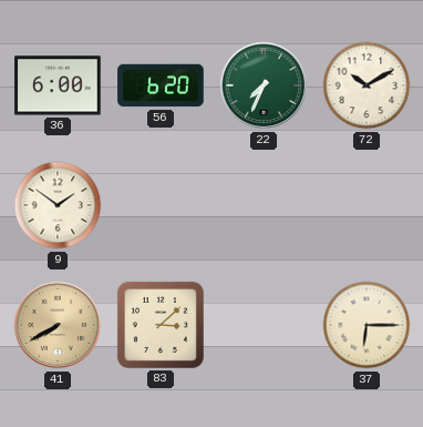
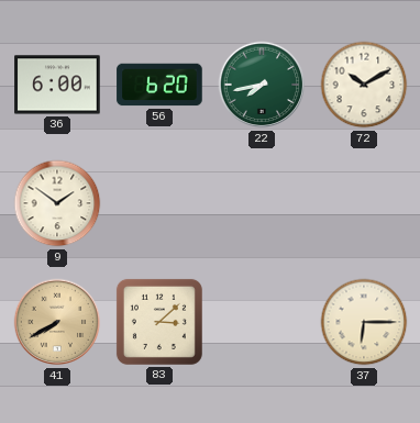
22: 7:34 -> 7:43
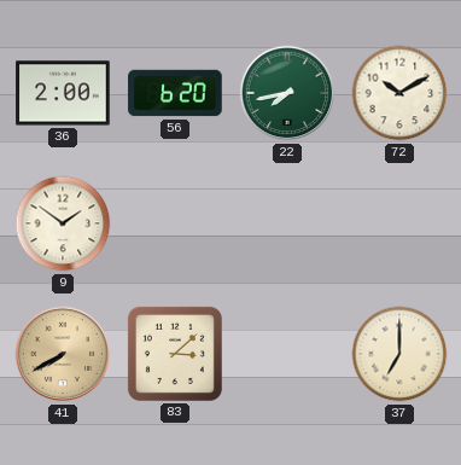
36: 6:00 -> 2:00
37: 6:15 -> 7:00
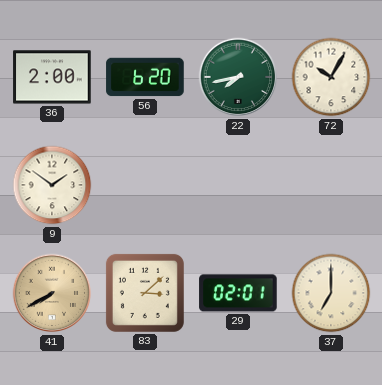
72: 10:10 -> 10:05
29: none -> 02:01
